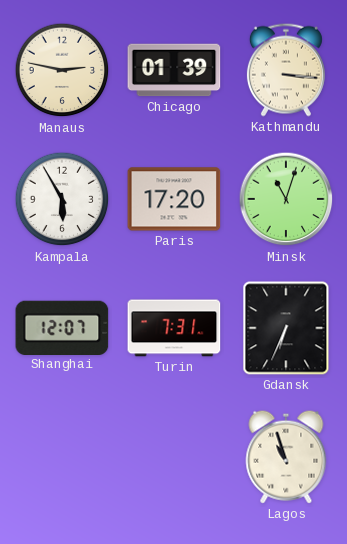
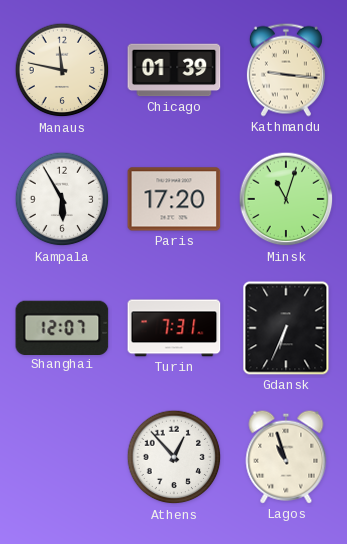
Manaus: 2:47 -> 11:47
Kathmandu: 3:16 -> 9:16
Athens: none -> 12:53
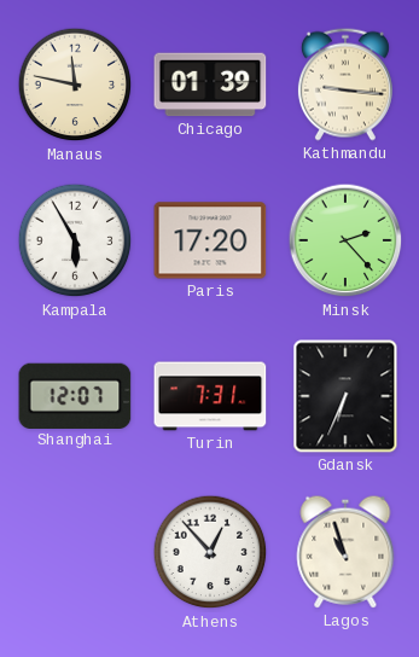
Minsk: 11:03 -> 2:23
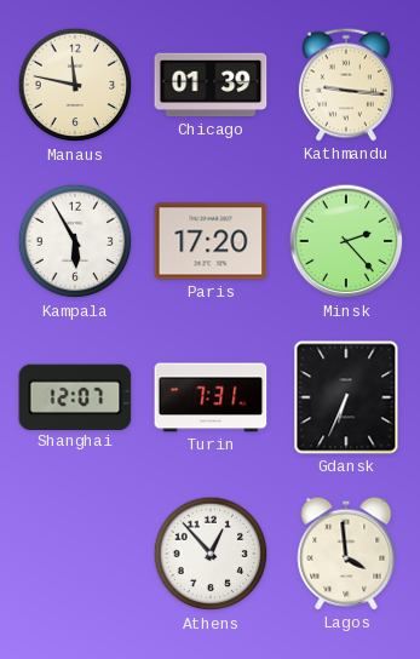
Lagos: 10:57 -> 3:59
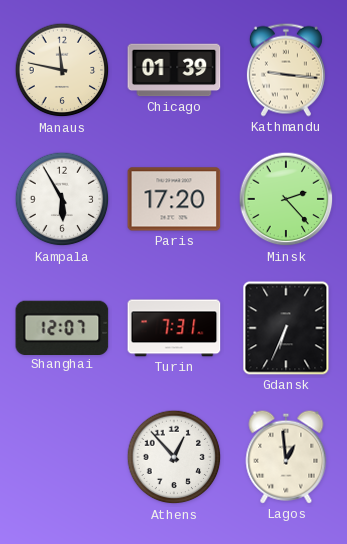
Lagos: 3:59 -> 12:59
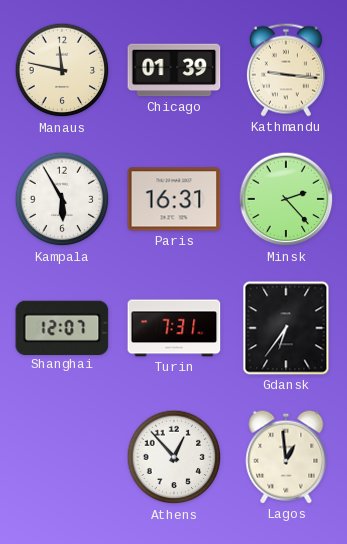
Paris: 17:20 -> 16:31
Gdansk: 6:34 -> 6:36
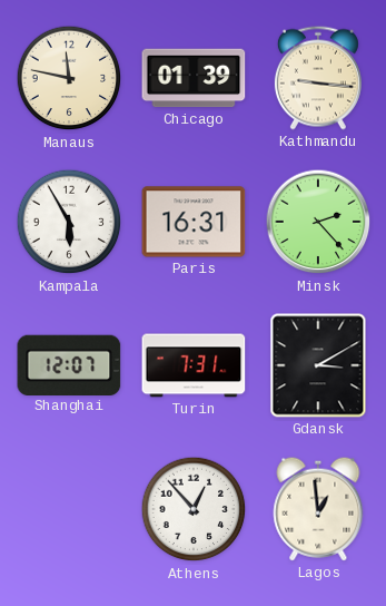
Gdansk: 6:36 -> 3:10
